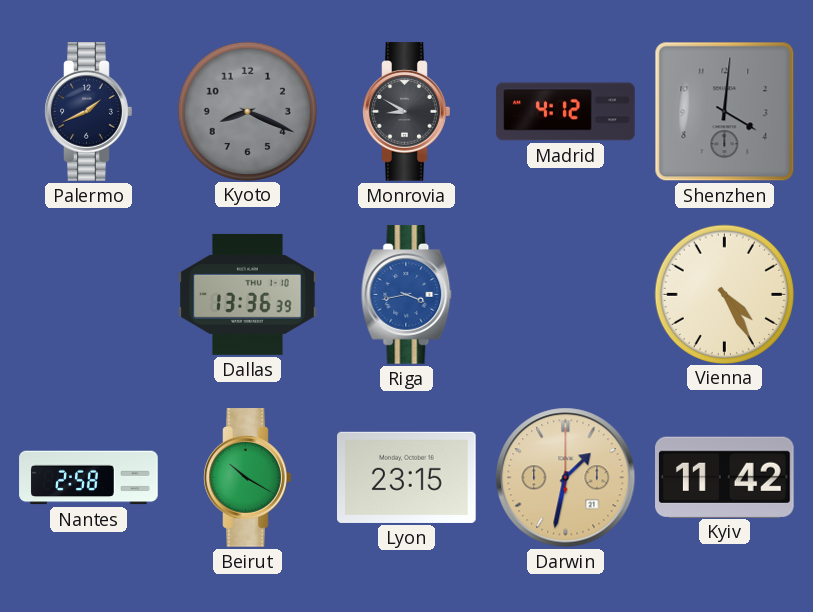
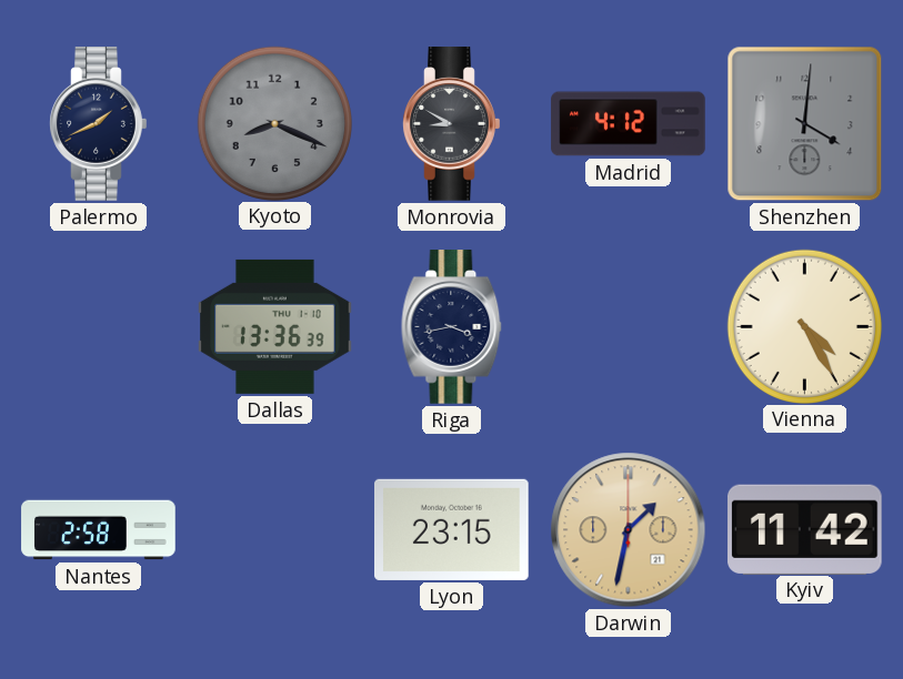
Riga dial: blue -> navy
Beirut: 10:20 -> none
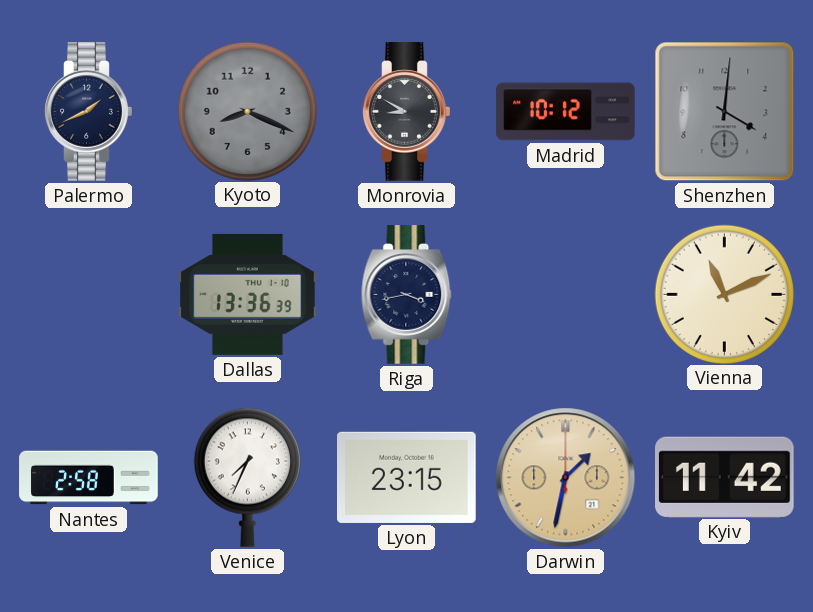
Madrid: 4:12 -> 10:12
Vienna: 4:25 -> 11:11
Venice: none -> 7:34
